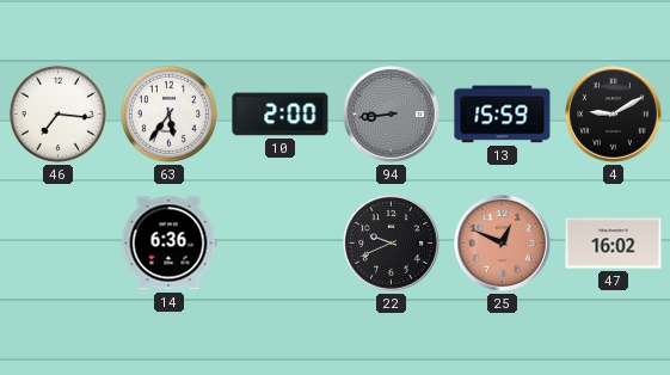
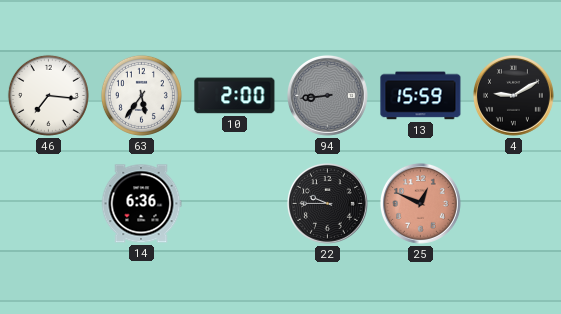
22: 9:41 -> 9:45
47: 16:02 -> none
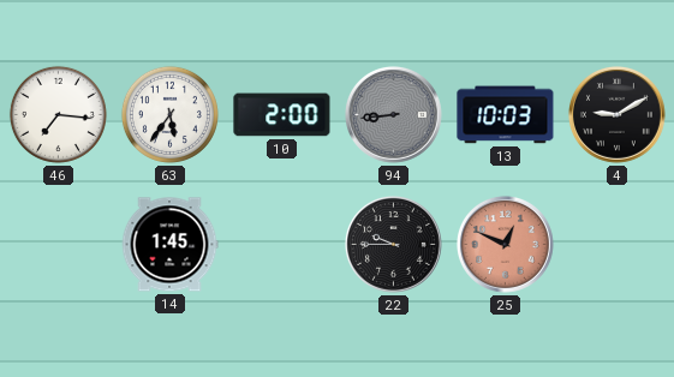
13: 15:59 -> 10:03
14: 6:36 -> 1:45
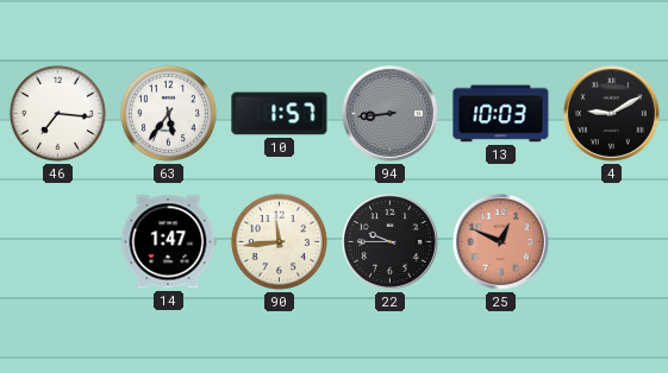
10: 2:00 -> 1:57
14: 1:45 -> 1:47
90: none -> 11:44
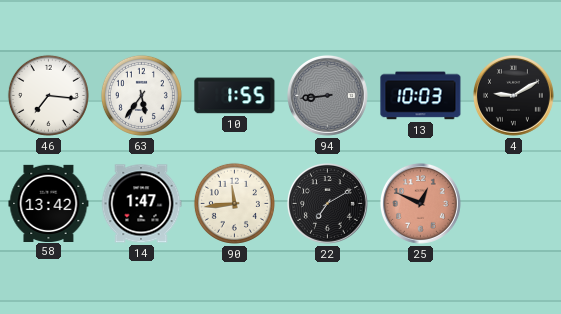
10: 1:57 -> 1:55
58: none -> 13:42
22: 9:45 -> 7:10
